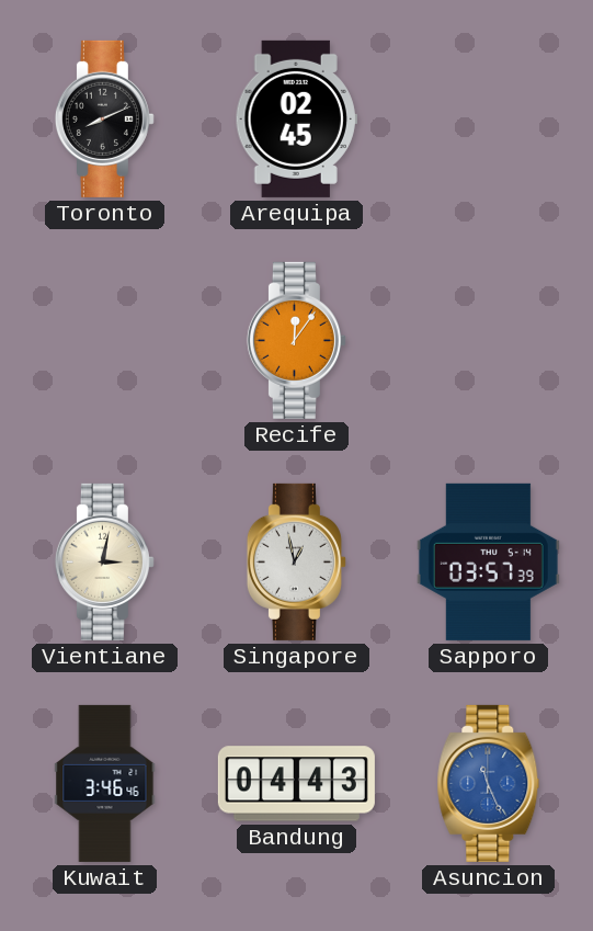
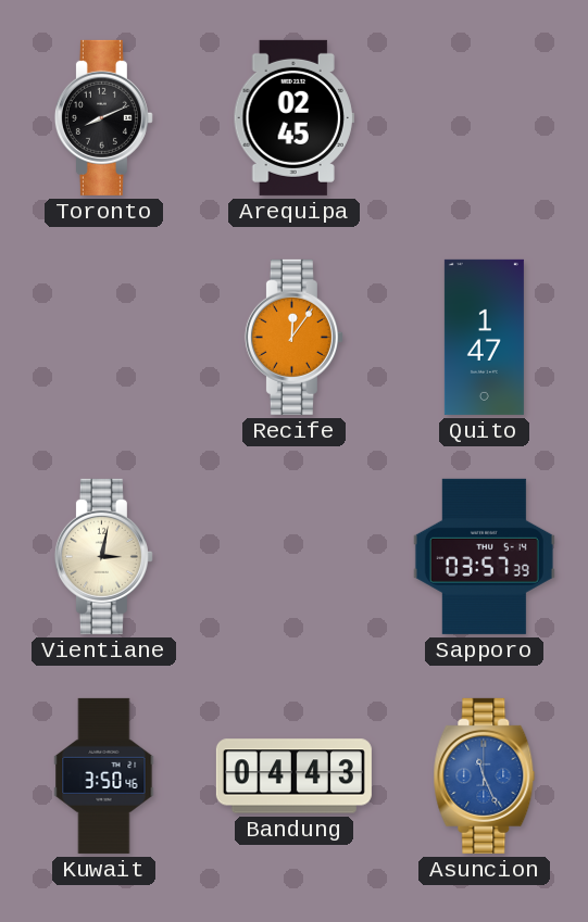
Quito: none -> 1:47
Singapore: 12:58 -> none
Kuwait: 3:46 -> 3:50
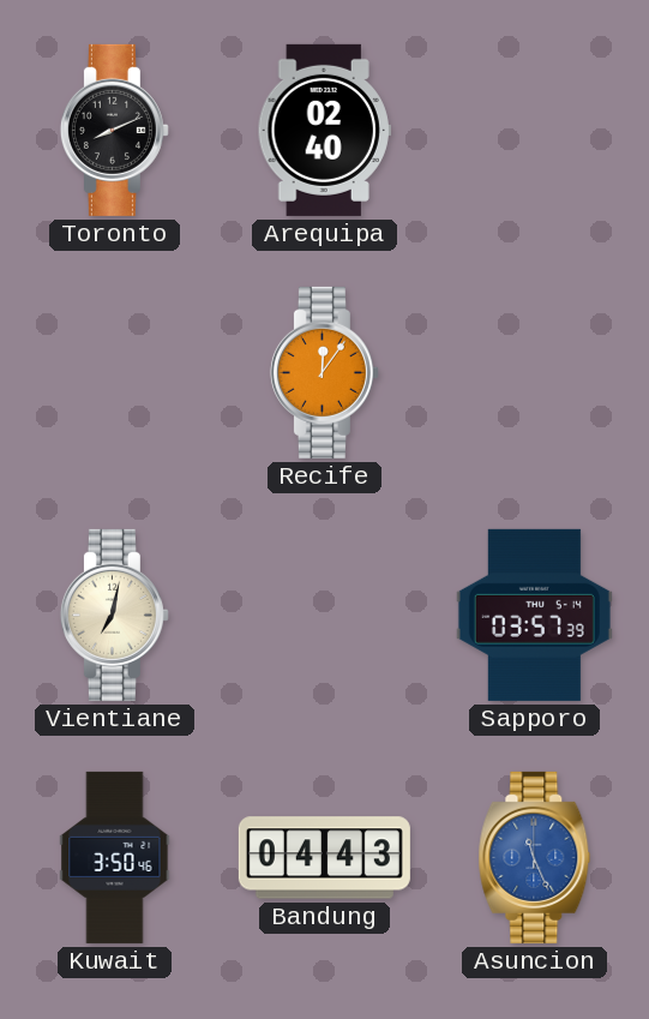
Arequipa: 02:45 -> 02:40
Quito: 1:47 -> none
Vientiane: 3:02 -> 7:02
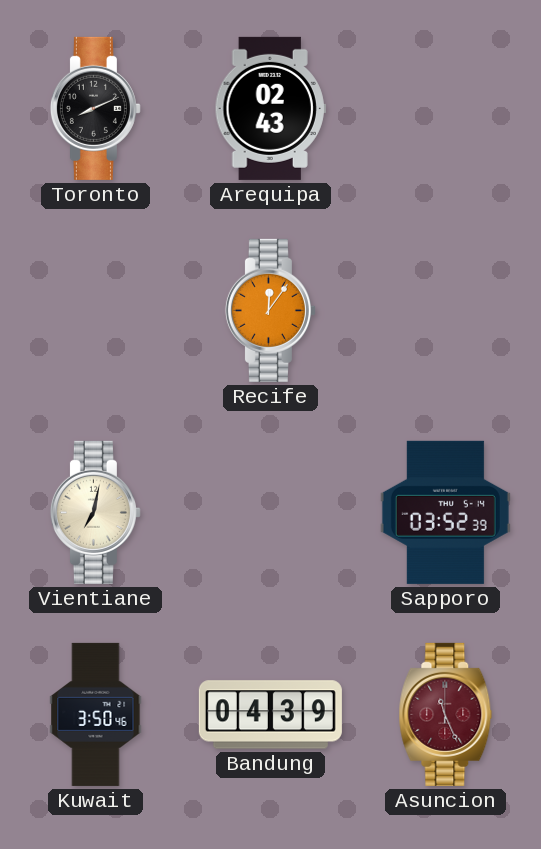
Arequipa: 02:40 -> 02:43
Sapporo: 03:57 -> 03:52
Bandung: 04:43 -> 04:39
Asuncion dial: blue -> burgundy
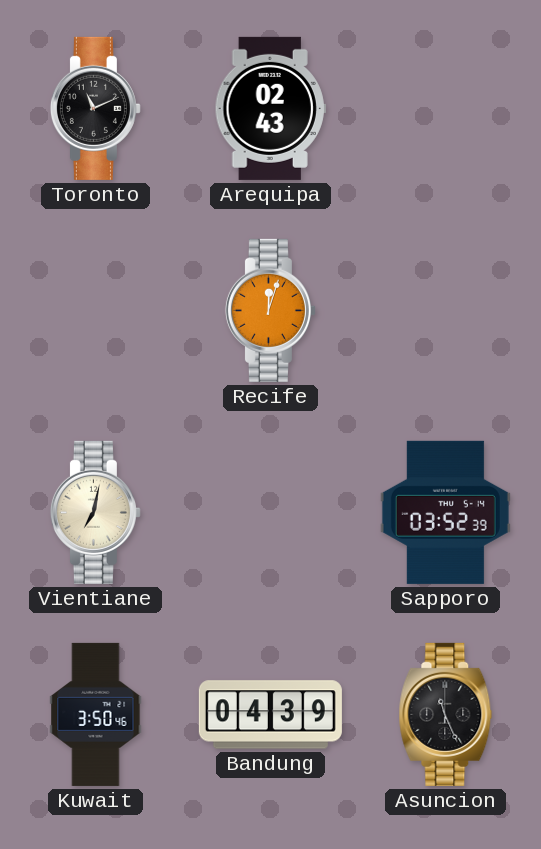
Toronto: 8:11 -> 11:11
Recife: 12:06 -> 12:03
Asuncion dial: burgundy -> black
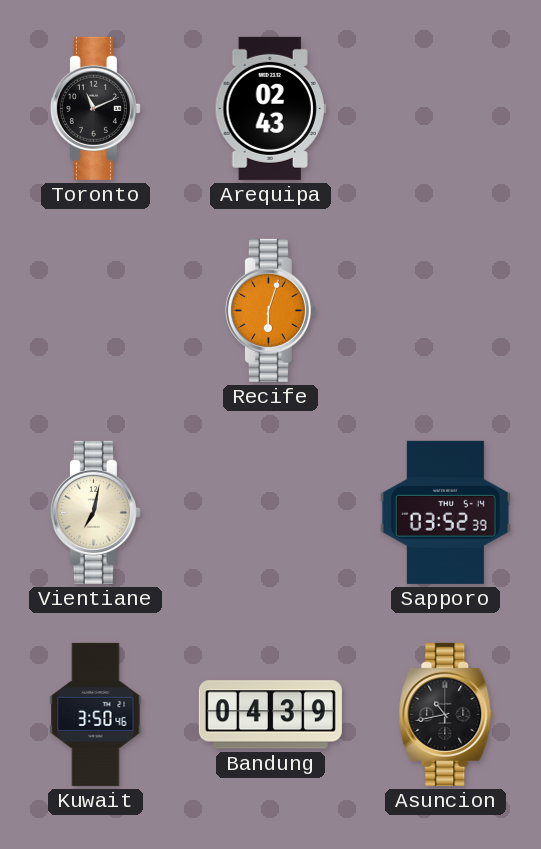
Recife: 12:03 -> 6:03
Asuncion: 11:26 -> 10:43
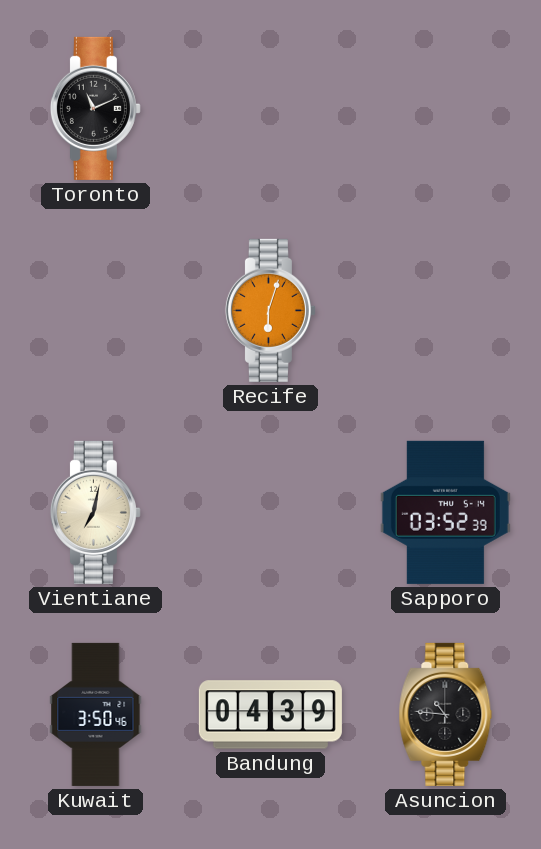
Arequipa: 02:43 -> none
Asuncion: 10:43 -> 10:46
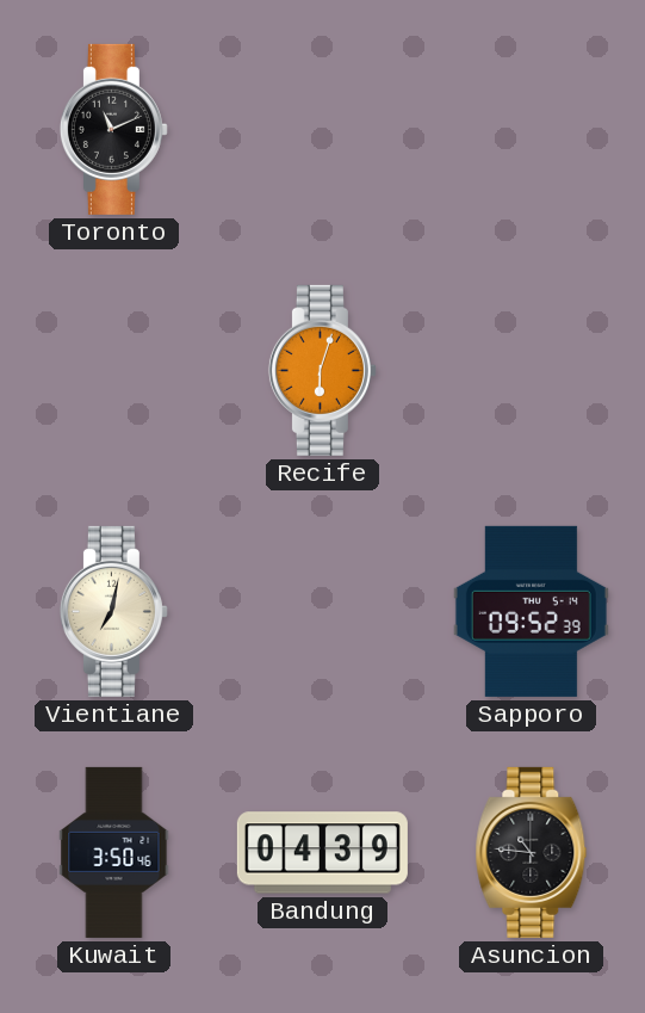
Sapporo: 03:52 -> 09:52
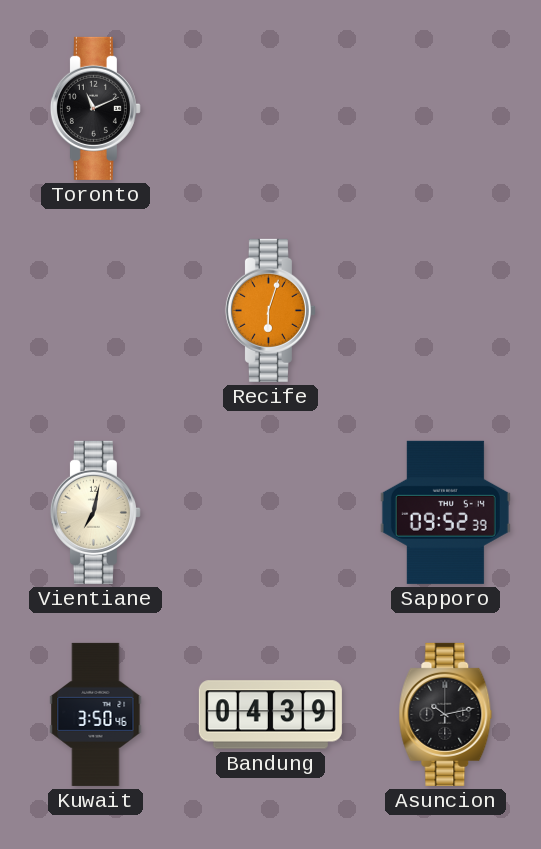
Asuncion: 10:46 -> 10:13
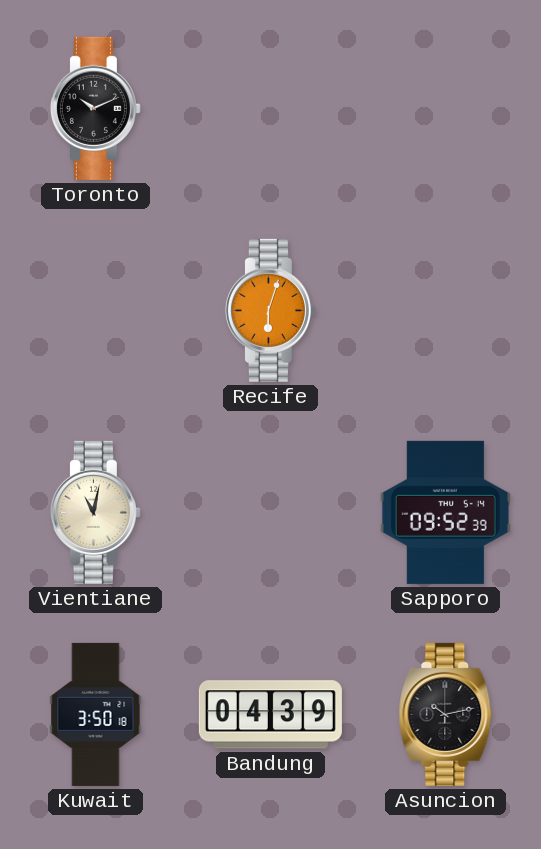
Toronto: 11:11 -> 10:11
Vientiane: 7:02 -> 11:02
Kuwait: 3:50:46 -> 3:50:18
